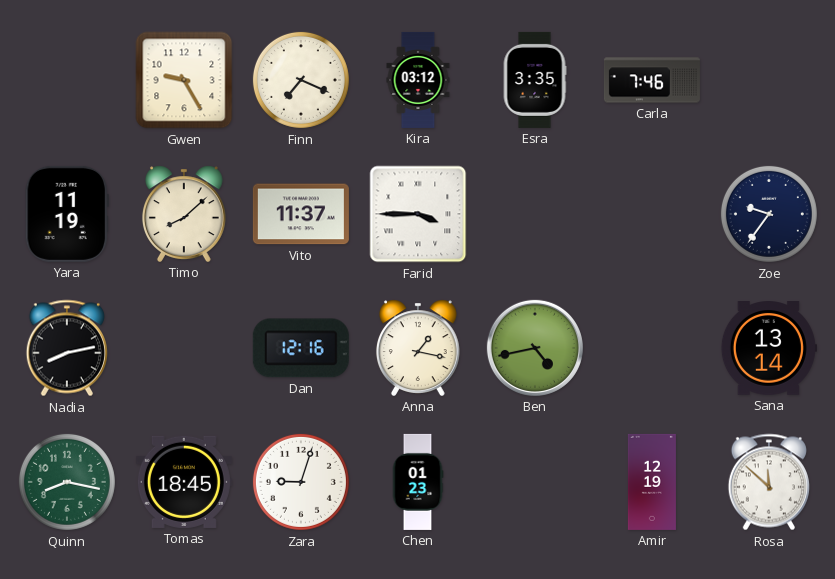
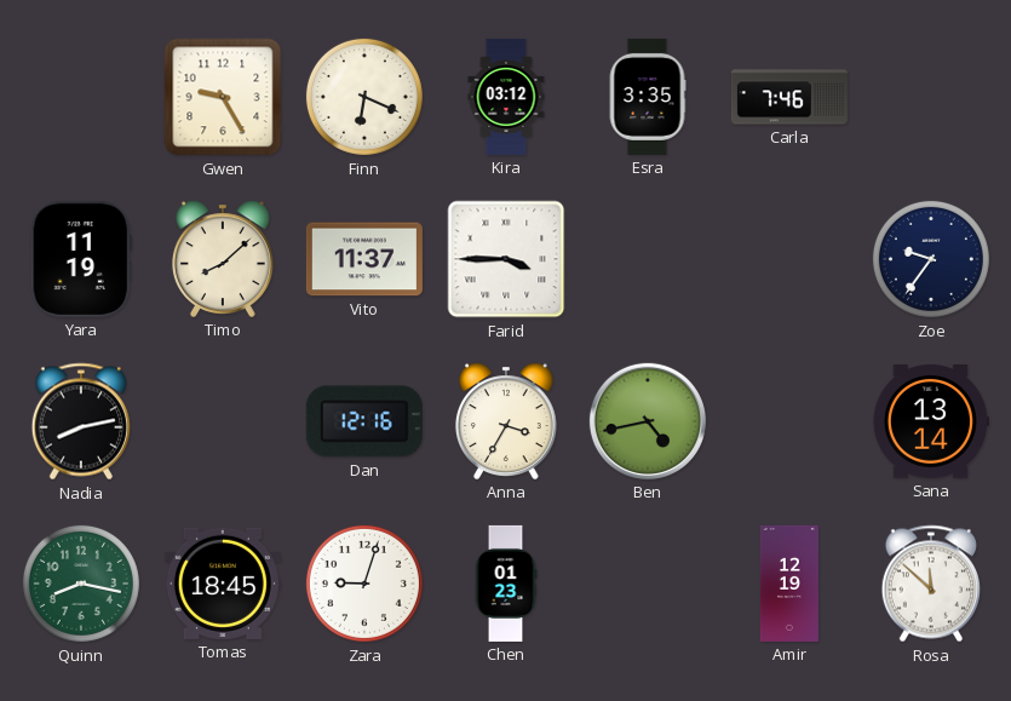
Finn: 7:19 -> 6:19
Anna: 1:17 -> 3:35
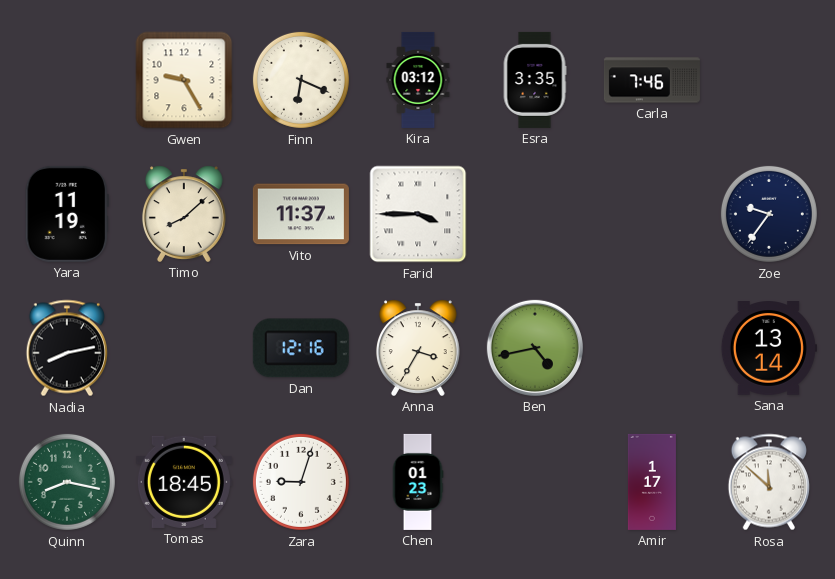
Amir: 12:19 -> 1:17
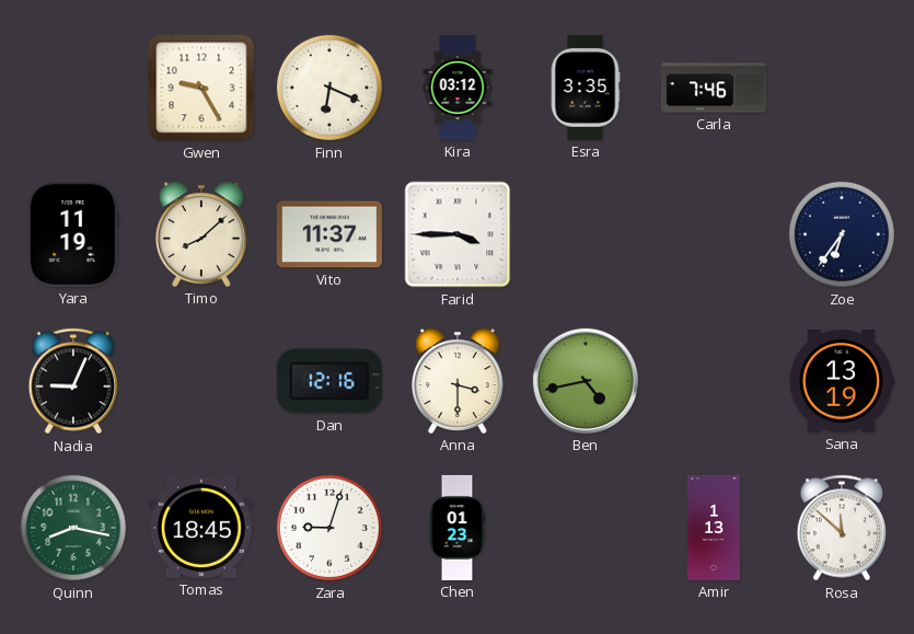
Zoe: 9:36 -> 6:36
Nadia: 8:13 -> 9:04
Anna: 3:35 -> 3:30
Sana: 13:14 -> 13:19
Amir: 1:17 -> 1:13
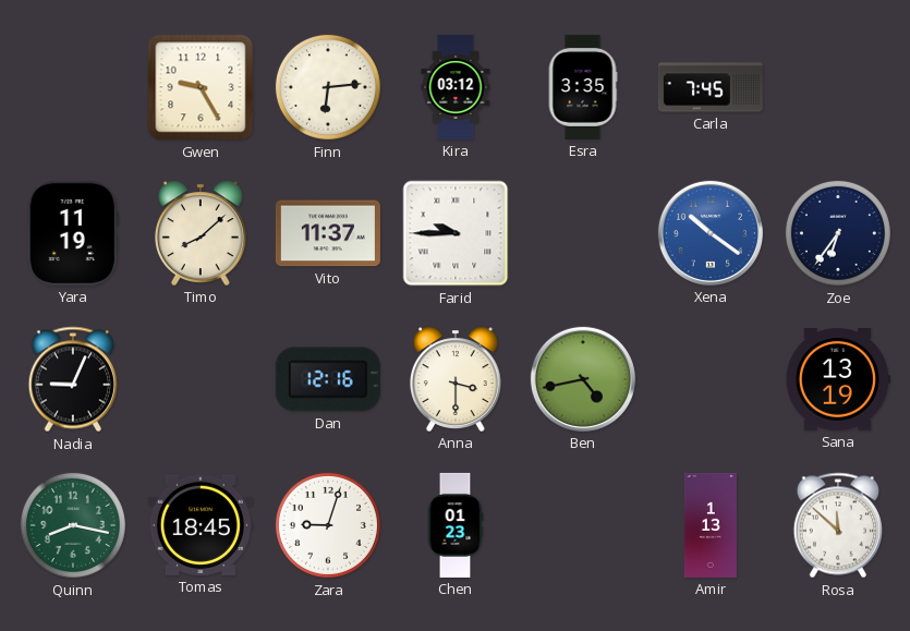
Finn: 6:19 -> 6:14
Carla: 7:46 -> 7:45
Farid: 3:45 -> 9:45
Xena: none -> 10:21
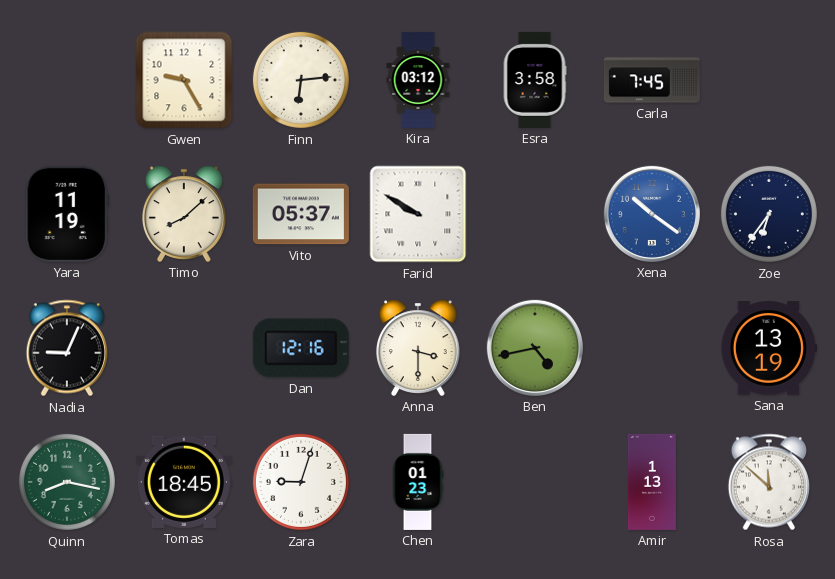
Esra: 3:35 -> 3:58
Vito: 11:37 -> 05:37
Farid: 9:45 -> 9:50
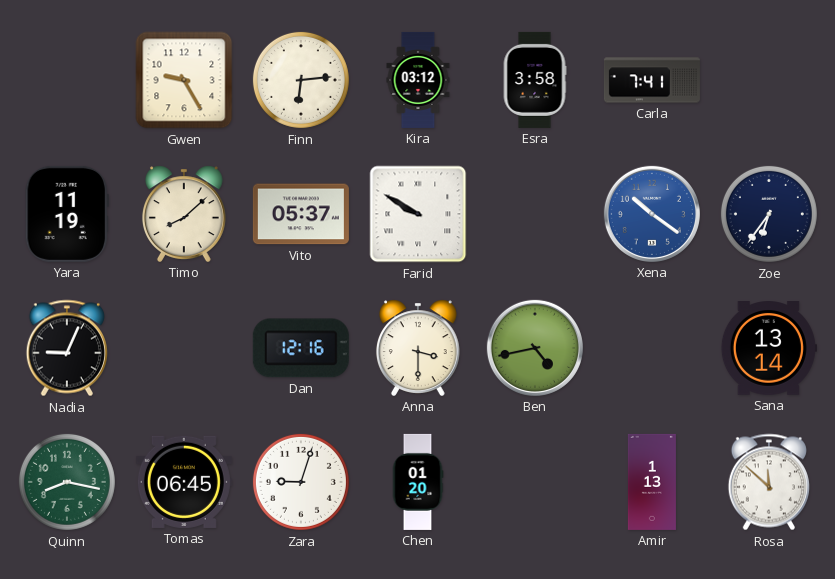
Carla: 7:45 -> 7:41
Sana: 13:19 -> 13:14
Tomas: 18:45 -> 06:45
Chen: 01:23 -> 01:20
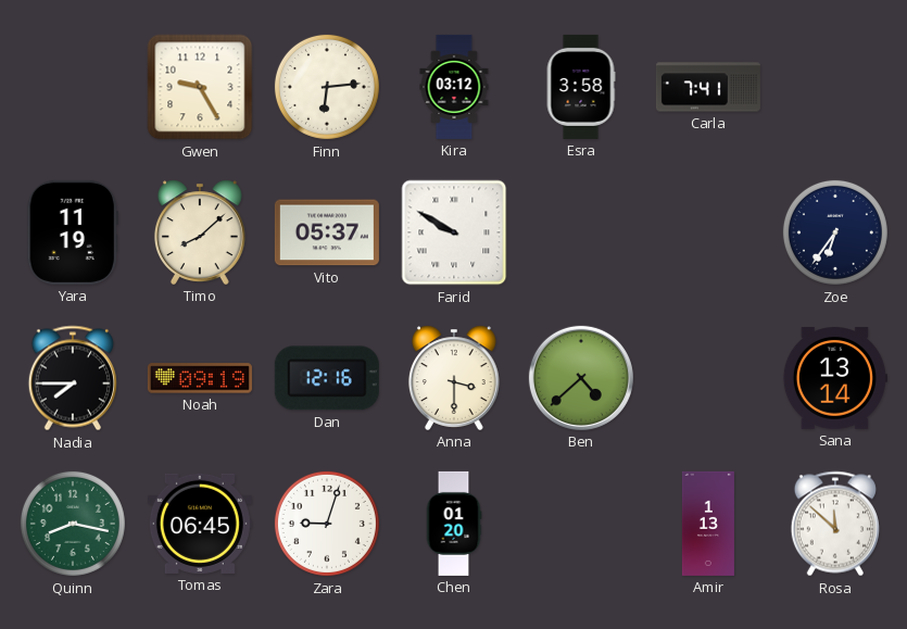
Xena: 10:21 -> none
Nadia: 9:04 -> 7:45
Noah: none -> 09:19
Ben: 4:43 -> 4:38
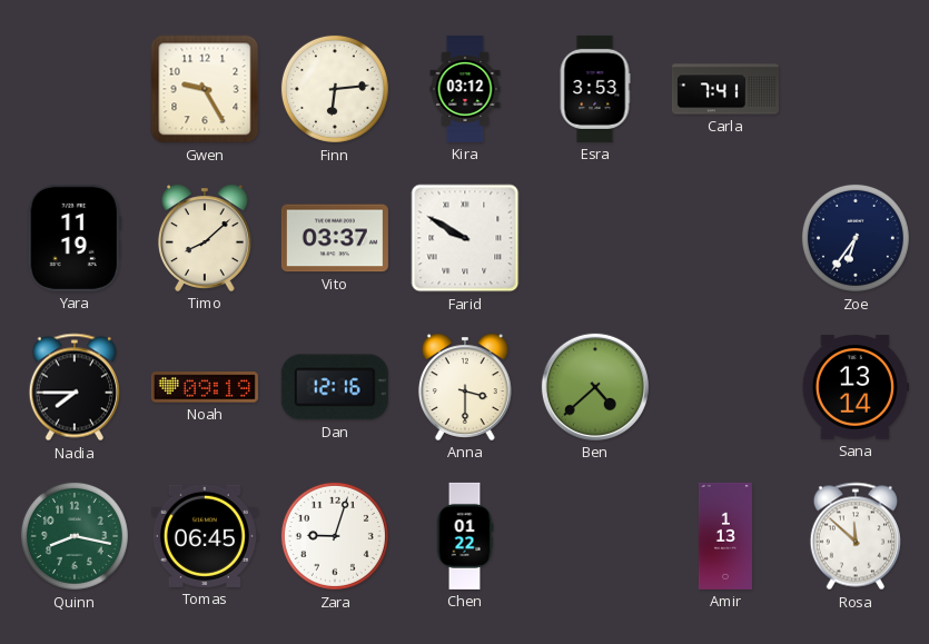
Esra: 3:58 -> 3:53
Vito: 05:37 -> 03:37
Chen: 01:20 -> 01:22
